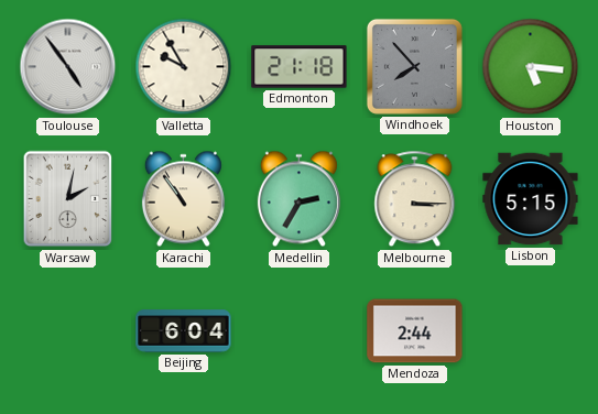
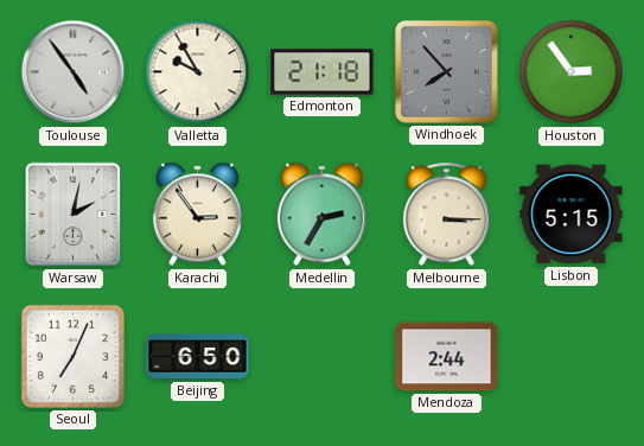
Houston: 5:16 -> 2:54
Karachi: 10:54 -> 2:54
Seoul: none -> 7:04
Beijing: 6:04 -> 6:50
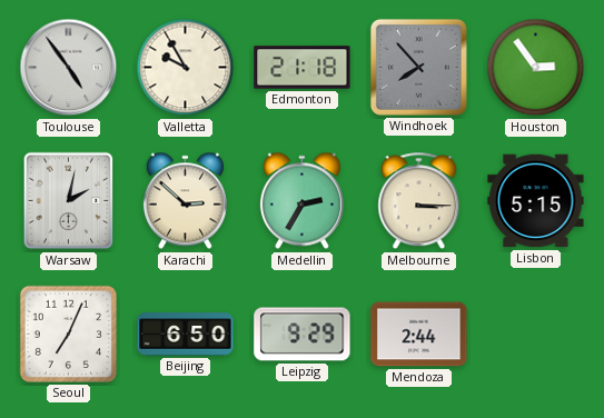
Karachi: 2:54 -> 2:52
Leipzig: none -> 9:29
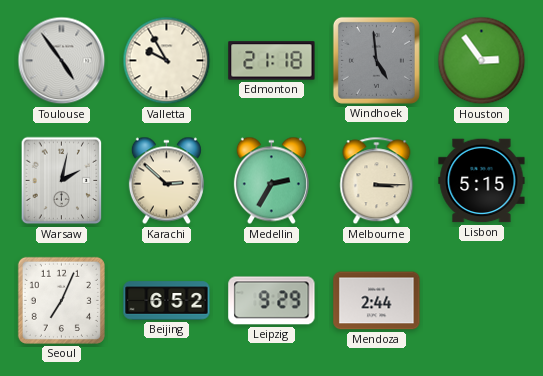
Windhoek: 7:53 -> 4:59
Beijing: 6:50 -> 6:52
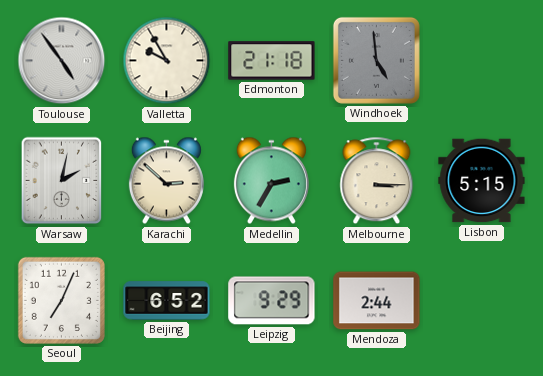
Houston: 2:54 -> none
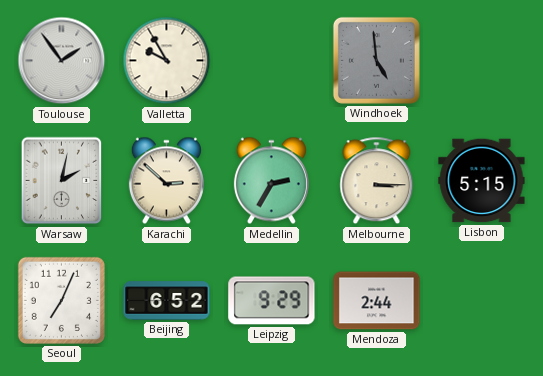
Toulouse: 4:54 -> 1:54
Edmonton: 21:18 -> none
